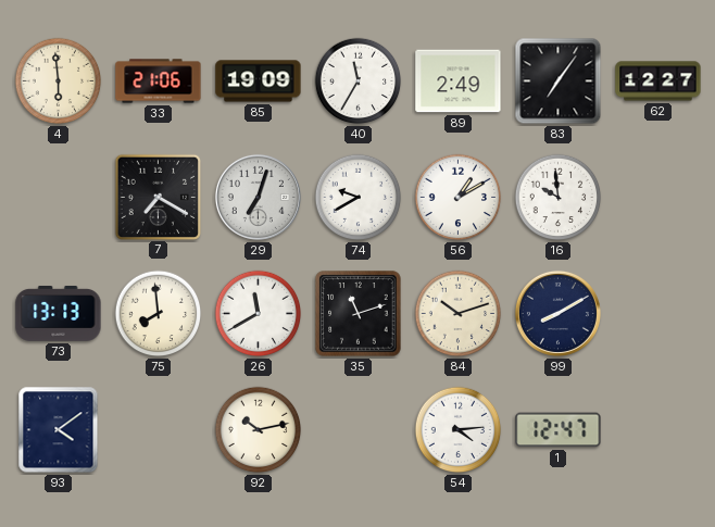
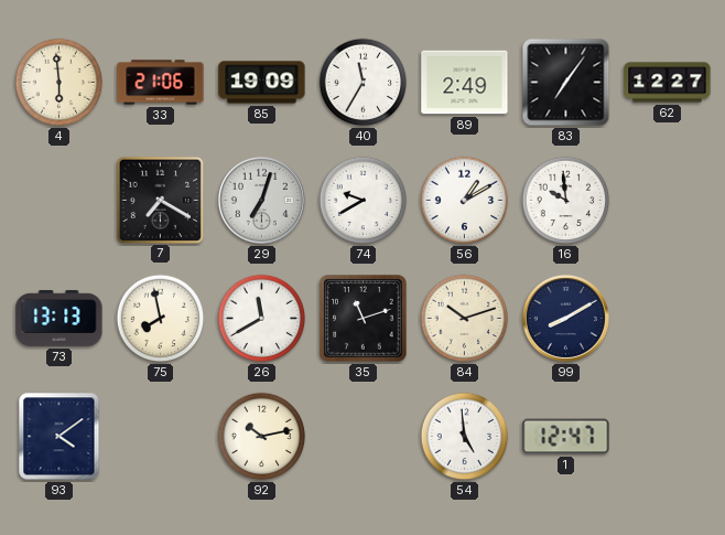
75: 7:59 -> 7:58
54: 4:14 -> 4:59
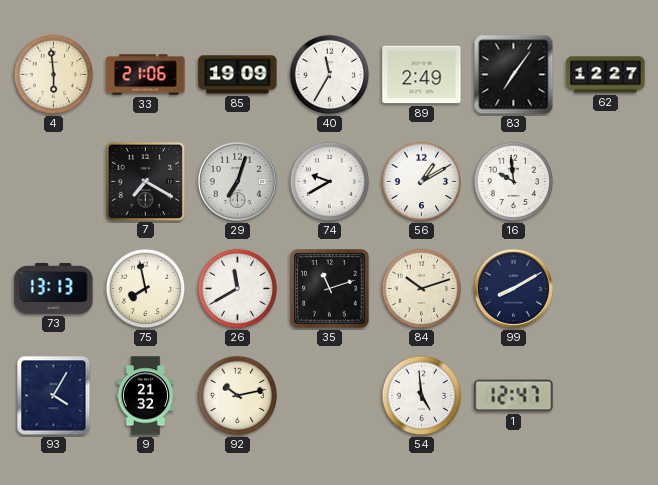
93: 4:09 -> 4:05
9: none -> 21:32
